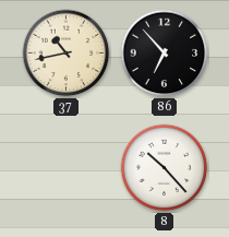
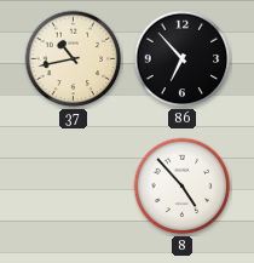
8: 10:23 -> 4:53
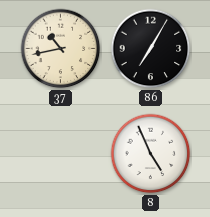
86: 6:53 -> 7:05
8: 4:53 -> 4:56
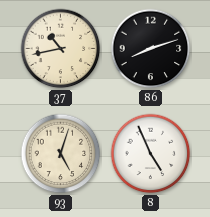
86: 7:05 -> 8:12
93: none -> 5:03
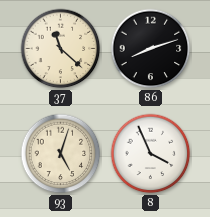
37: 10:43 -> 11:22
8: 4:56 -> 3:56
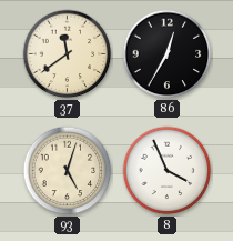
37: 11:22 -> 11:39
86: 8:12 -> 12:35
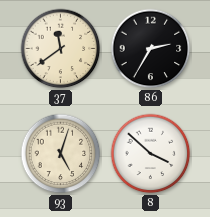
86: 12:35 -> 2:35
8: 3:56 -> 3:52
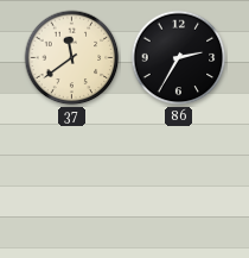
93: 5:03 -> none
8: 3:52 -> none
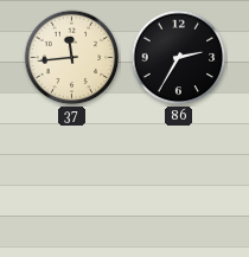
37: 11:39 -> 11:44
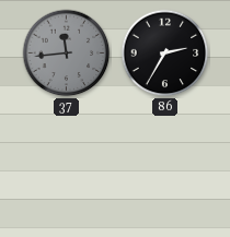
37 dial: cream -> grey
